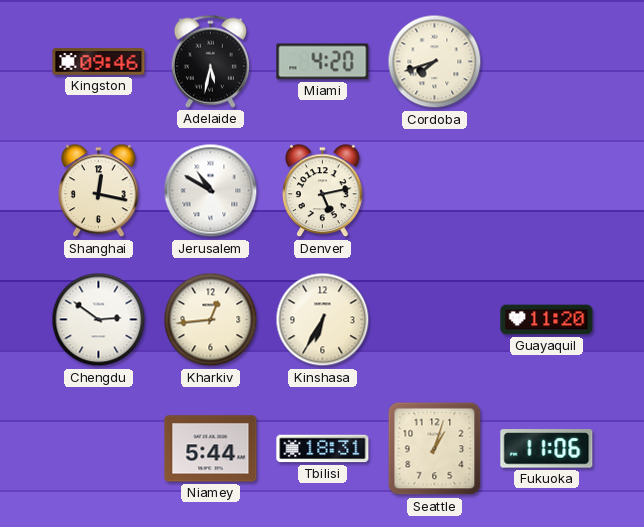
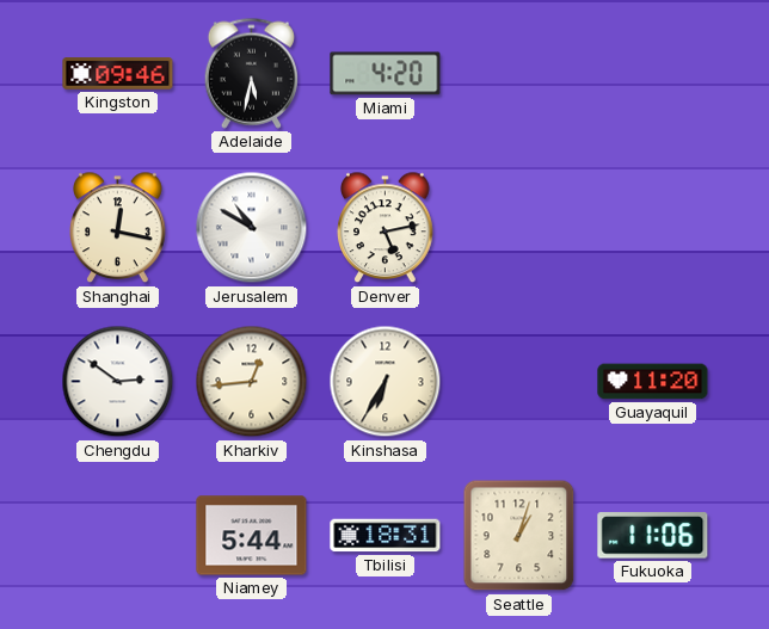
Cordoba: 7:42 -> none
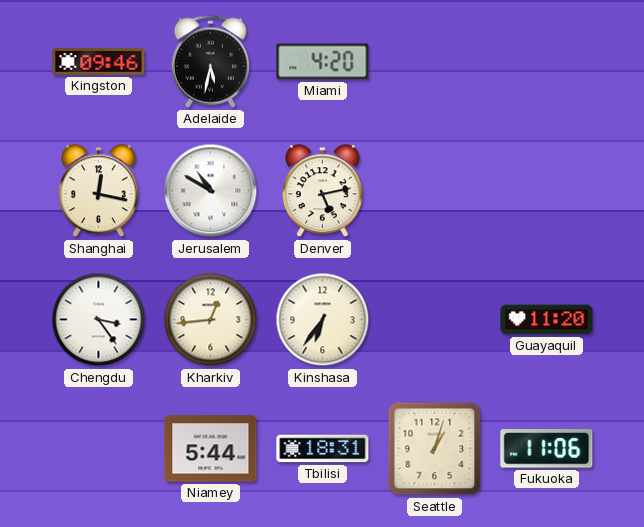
Chengdu: 2:51 -> 3:24
Kinshasa: 6:35 -> 6:36
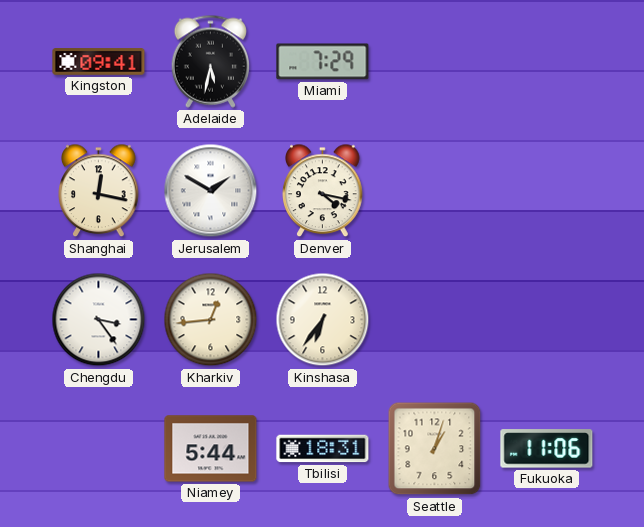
Kingston: 09:46 -> 09:41
Miami: 4:20 -> 7:29
Jerusalem: 10:50 -> 1:50
Denver: 5:13 -> 4:17
Guayaquil: 11:20 -> none
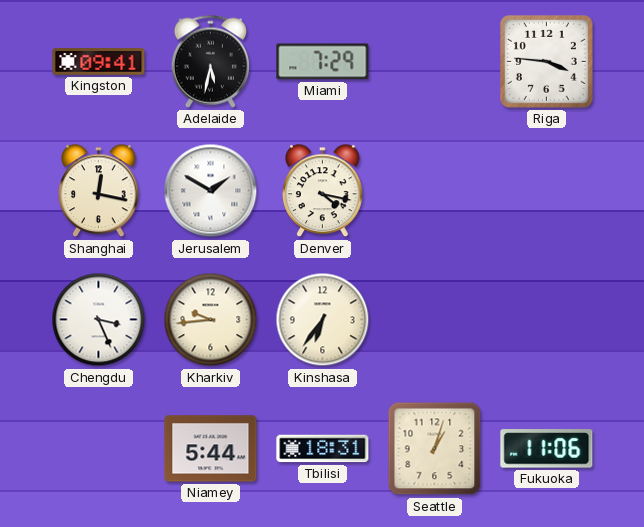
Riga: none -> 3:46
Chengdu: 3:24 -> 3:26
Kharkiv: 12:44 -> 9:44
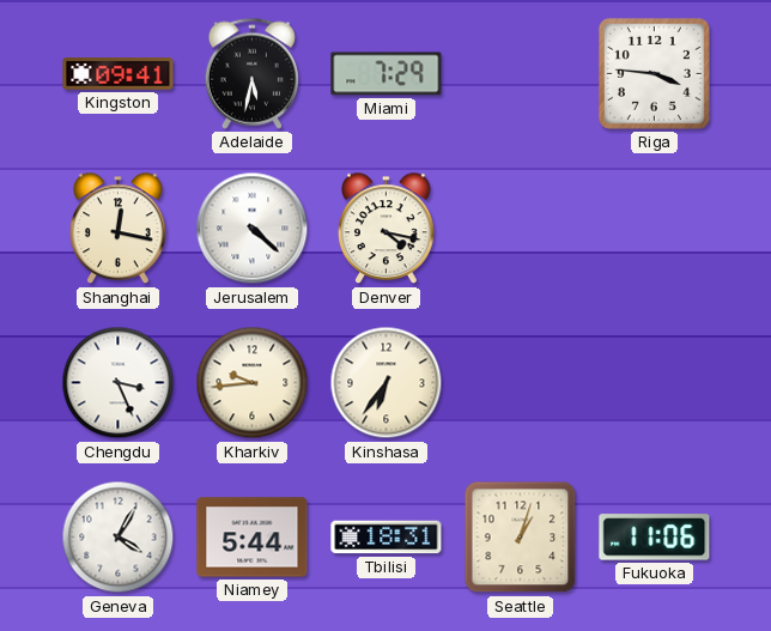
Jerusalem: 1:50 -> 4:22
Geneva: none -> 4:05
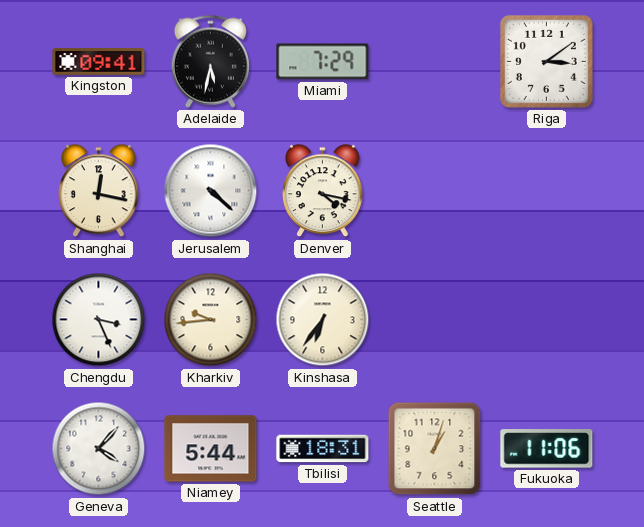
Riga: 3:46 -> 3:09
Geneva: 4:05 -> 4:07
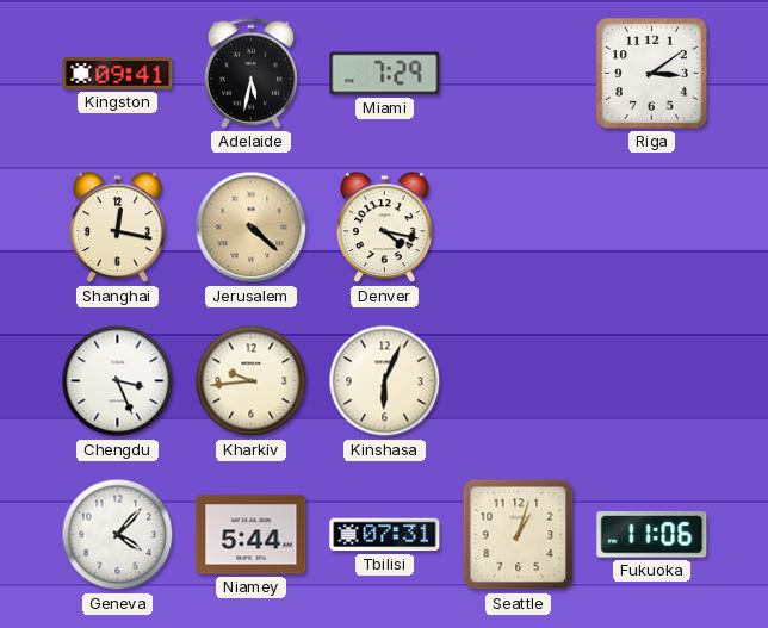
Jerusalem dial: white -> champagne
Kinshasa: 6:36 -> 6:04
Tbilisi: 18:31 -> 07:31
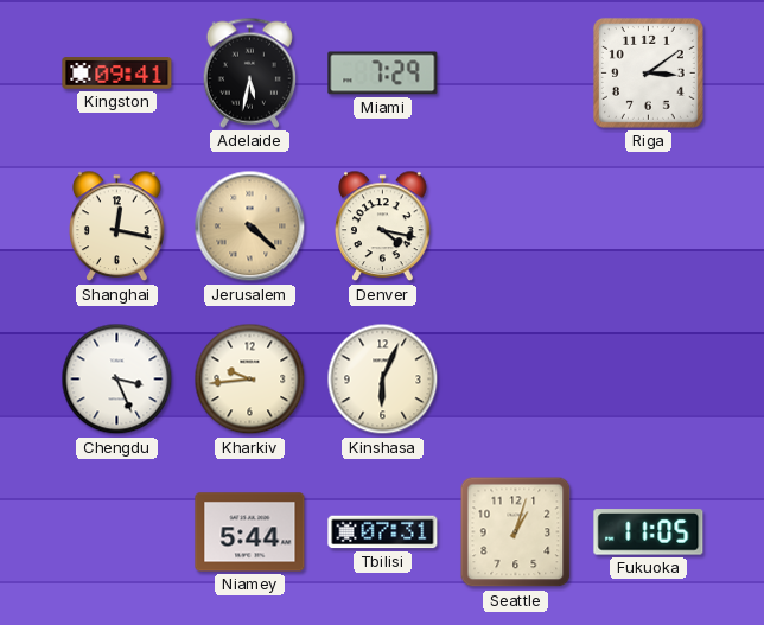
Geneva: 4:07 -> none
Fukuoka: 11:06 -> 11:05
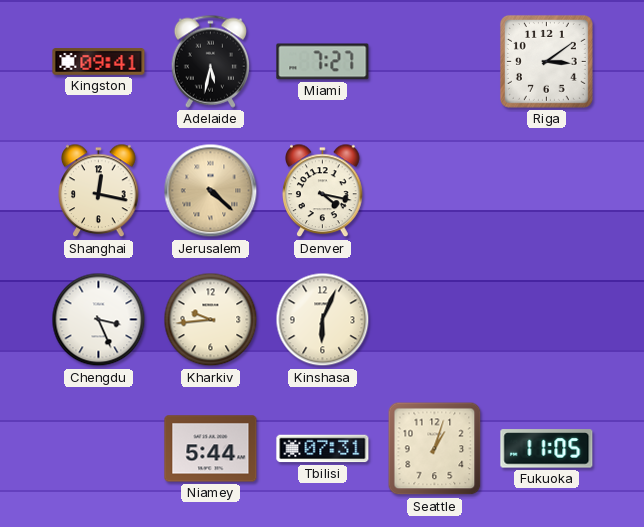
Miami: 7:29 -> 7:27
